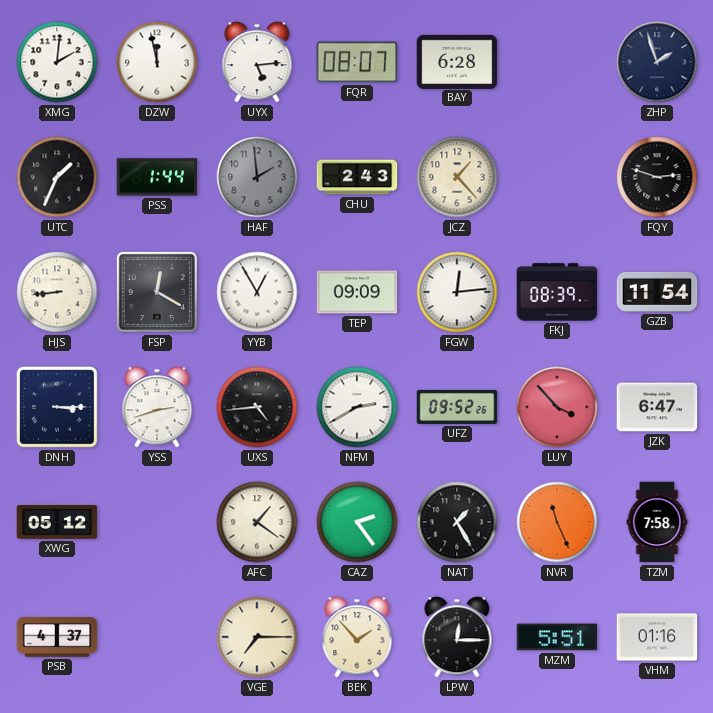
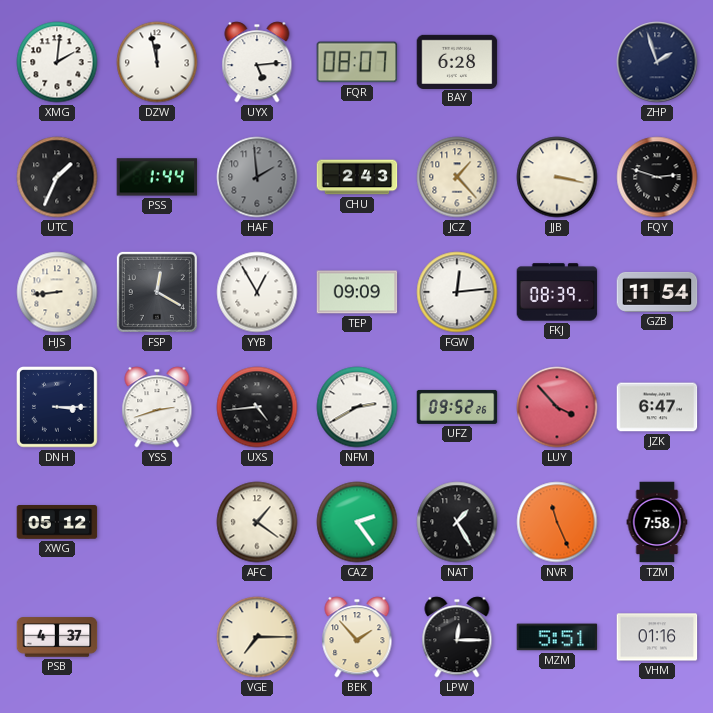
JJB: none -> 3:17
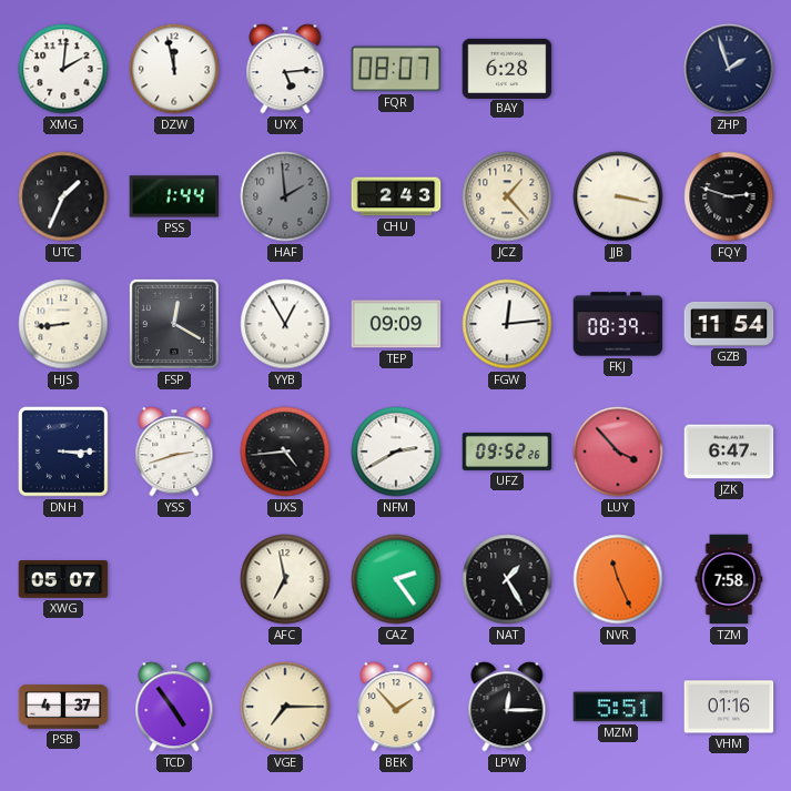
XWG: 05:12 -> 05:07
AFC: 1:21 -> 6:58
TCD: none -> 4:54
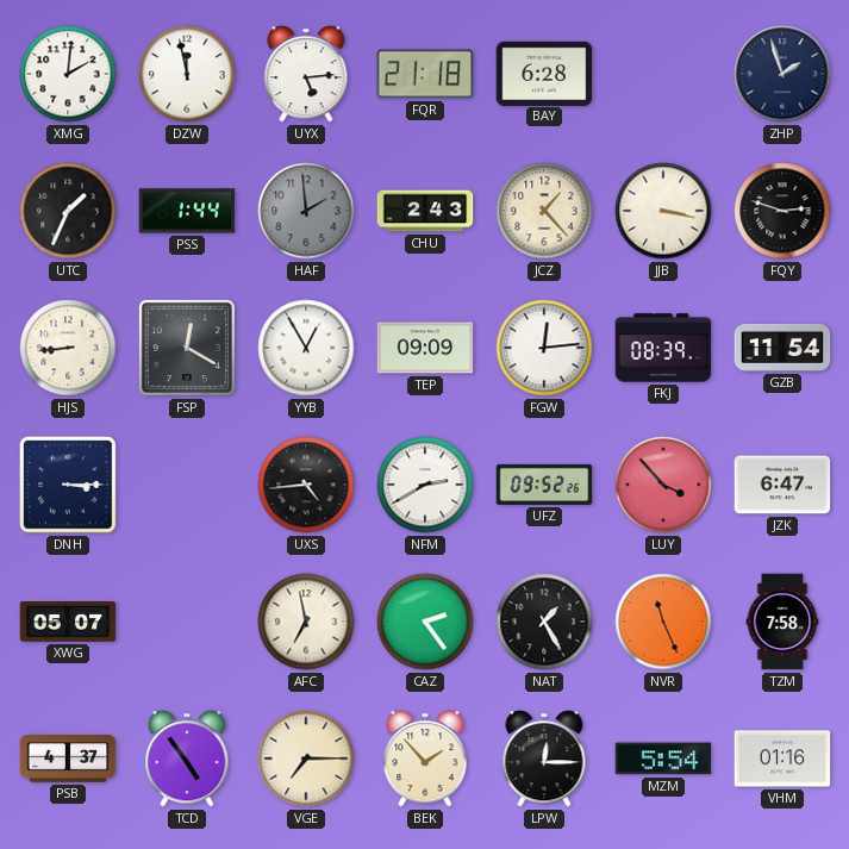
FQR: 08:07 -> 21:18
YSS: 2:42 -> none
MZM: 5:51 -> 5:54
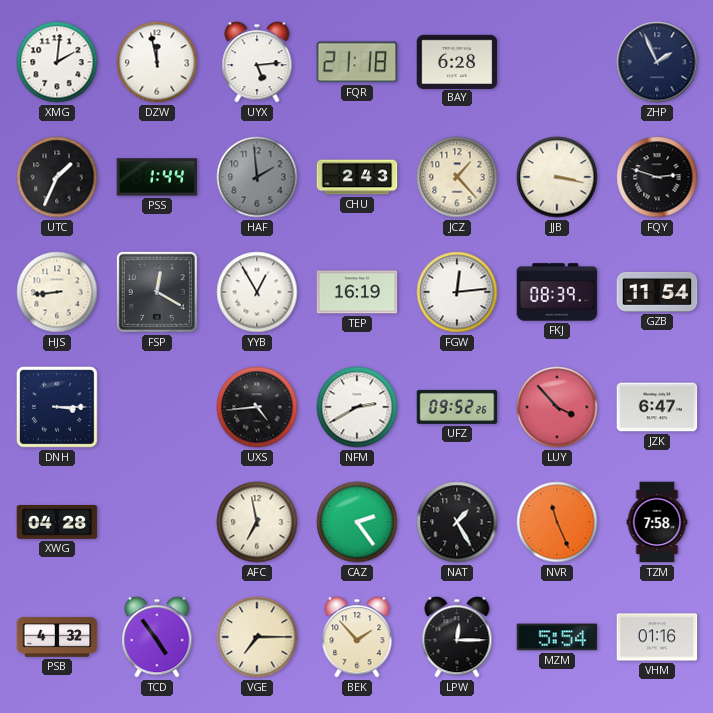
ZHP: 1:57 -> 1:56
TEP: 09:09 -> 16:19
XWG: 05:07 -> 04:28
PSB: 4:37 -> 4:32
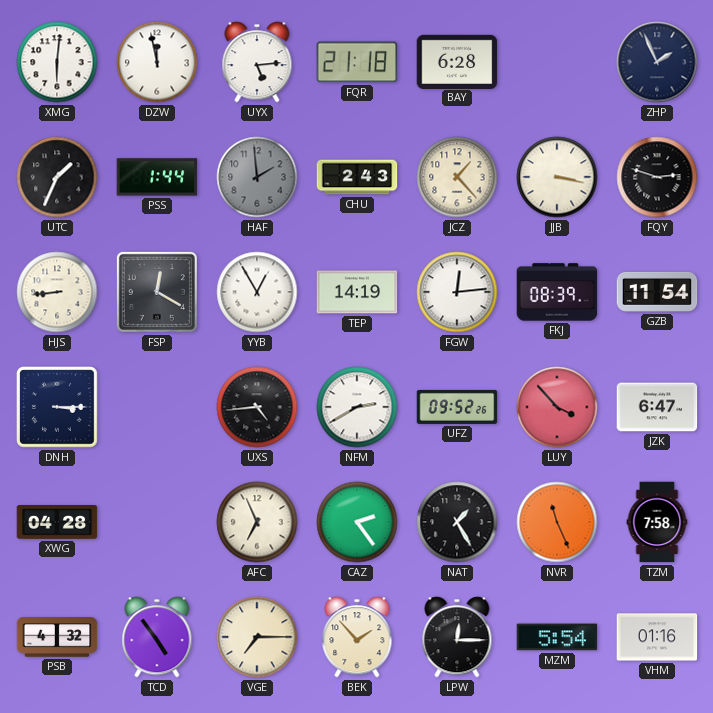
XMG: 2:01 -> 6:01
TEP: 16:19 -> 14:19
AFC: 6:58 -> 6:56
